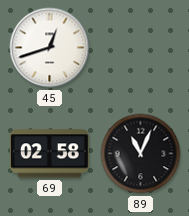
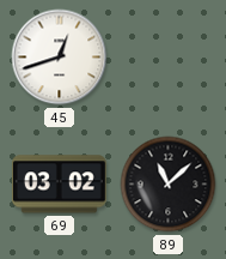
69: 02:58 -> 03:02
89: 11:04 -> 11:08
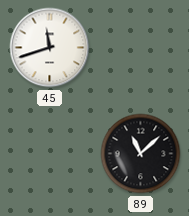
45: 12:42 -> 11:42
69: 03:02 -> none
